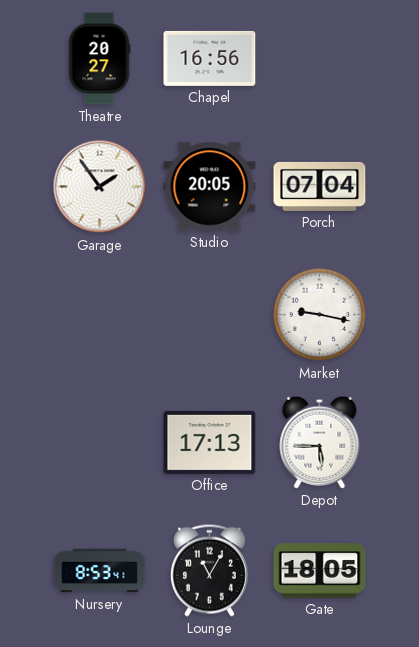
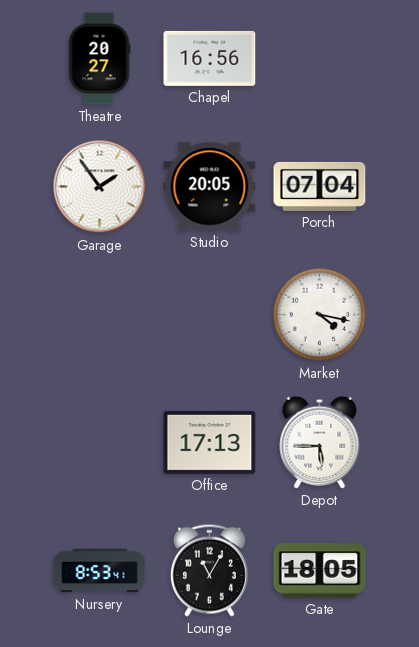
Market: 9:17 -> 4:17
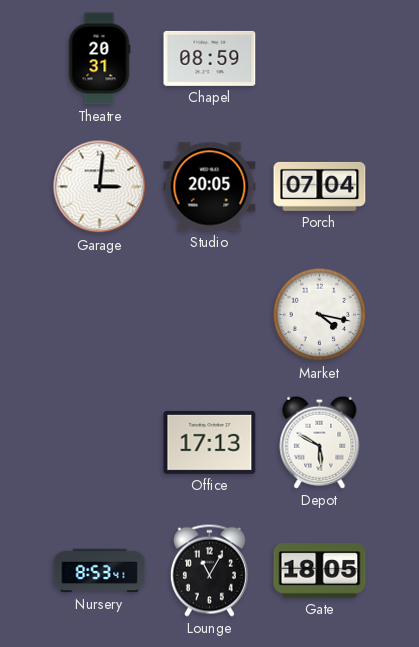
Theatre: 20:27 -> 20:31
Chapel: 16:56 -> 08:59
Garage: 1:54 -> 3:01
Depot: 5:45 -> 5:50
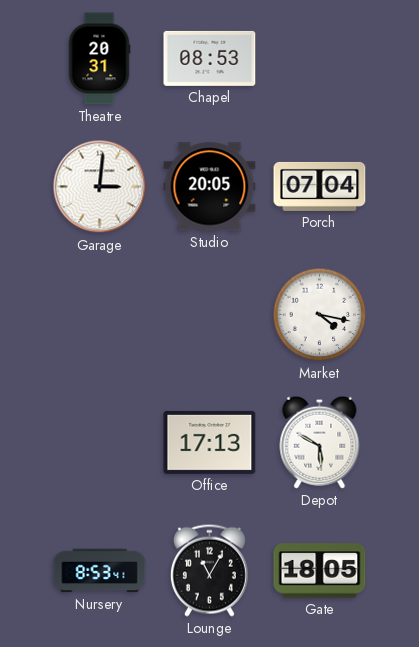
Chapel: 08:59 -> 08:53
